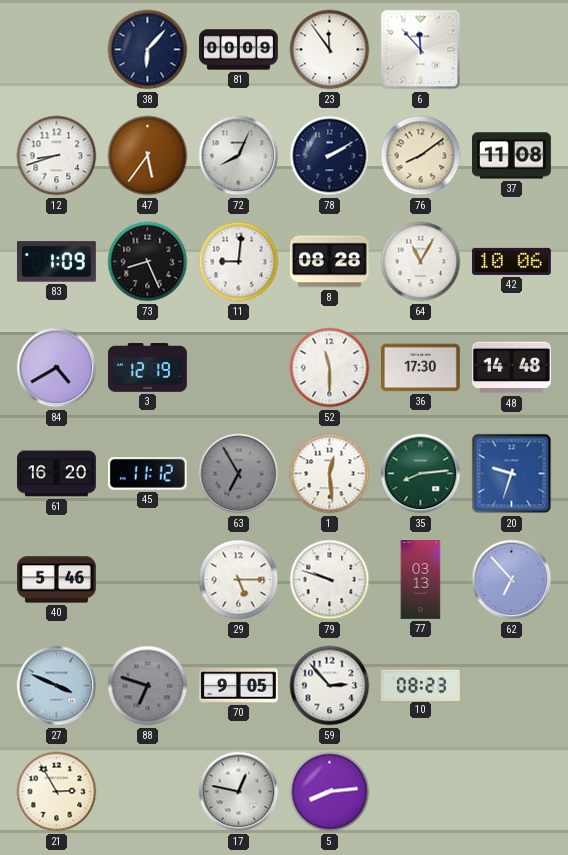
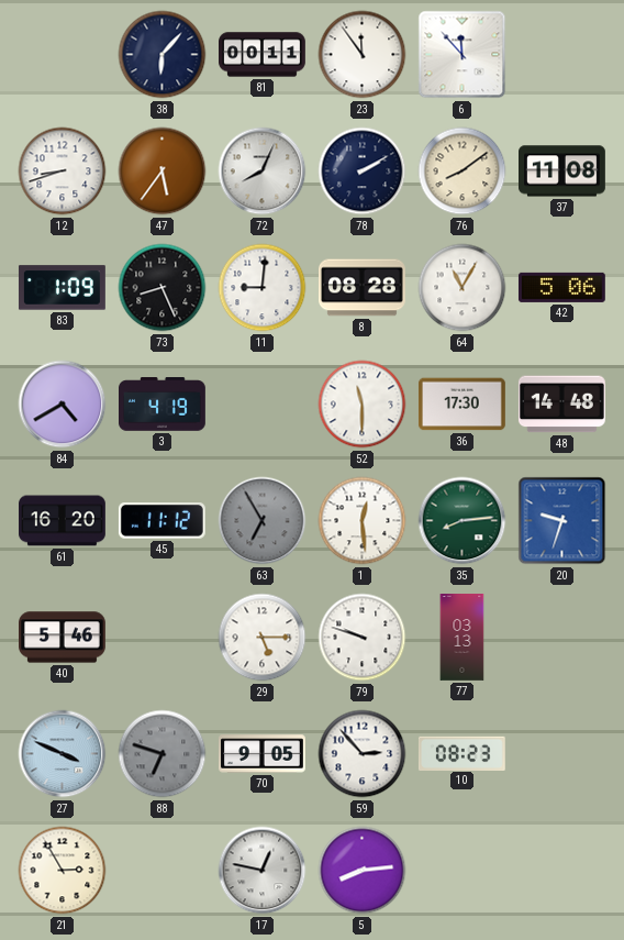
81: 00:09 -> 00:11
42: 10:06 -> 5:06
3: 12:19 -> 4:19
62: 6:53 -> none
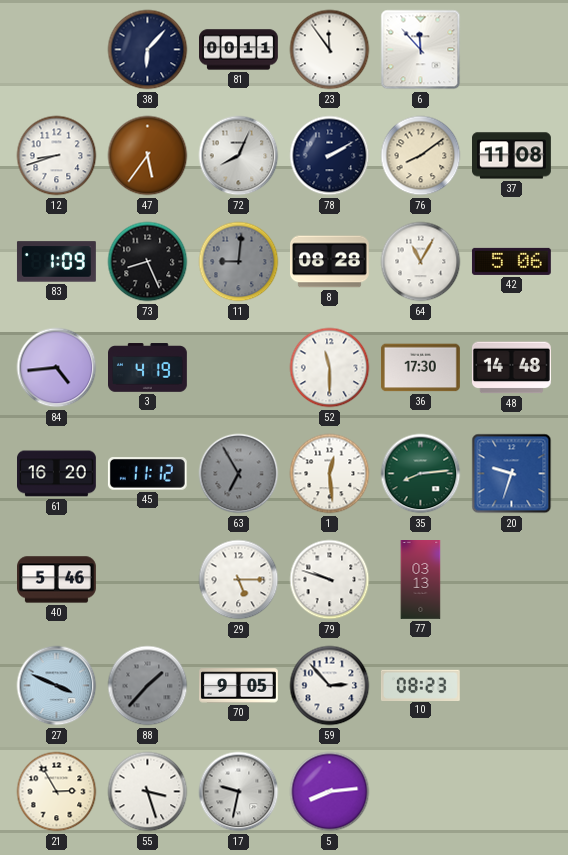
11 dial: white -> grey
84: 4:40 -> 4:44
88: 6:48 -> 1:37
55: none -> 3:27
17: 12:47 -> 9:32
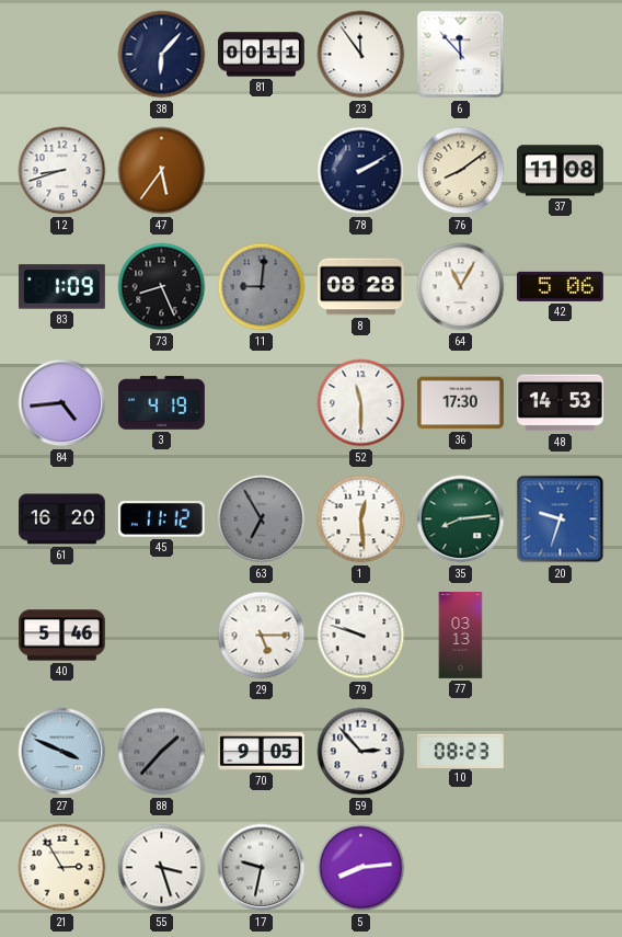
72: 8:04 -> none
48: 14:48 -> 14:53
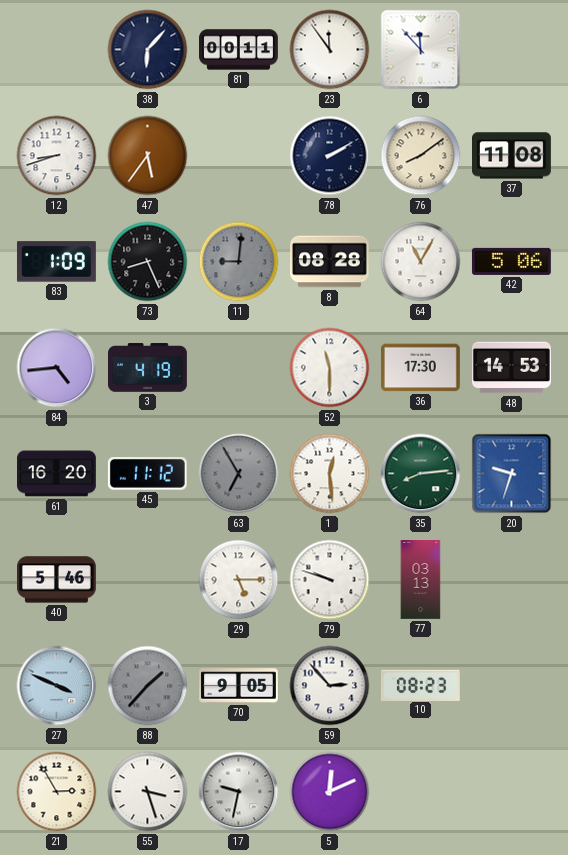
5: 8:14 -> 12:11
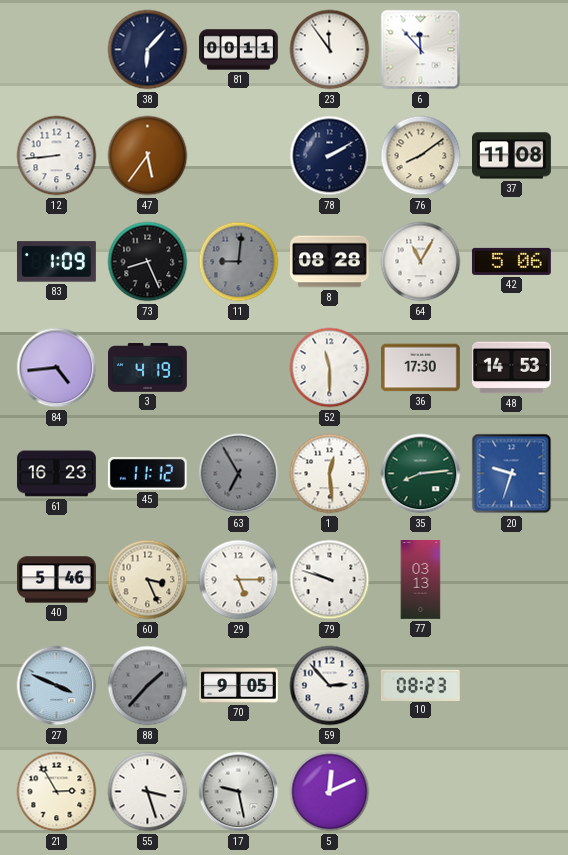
12: 8:42 -> 8:44
61: 16:20 -> 16:23
60: none -> 3:26
17: 9:32 -> 9:28
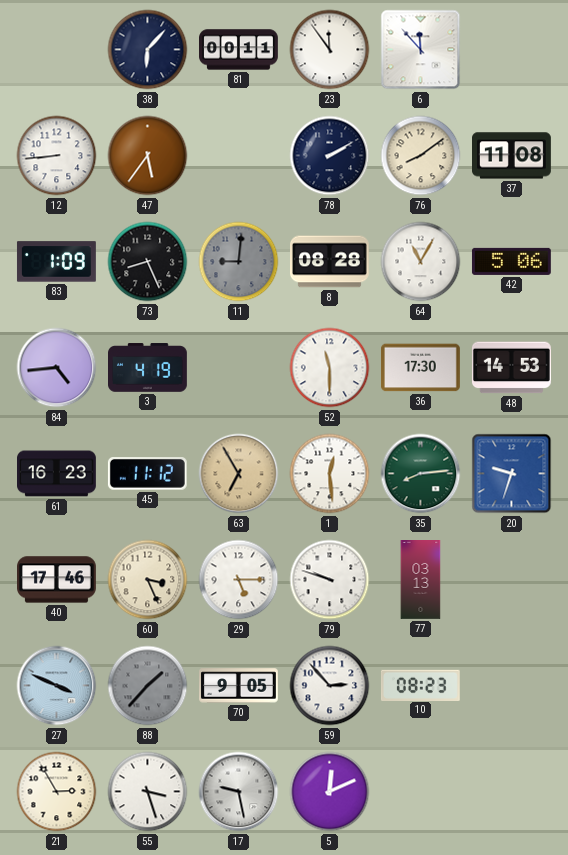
63 dial: grey -> champagne
40: 5:46 -> 17:46
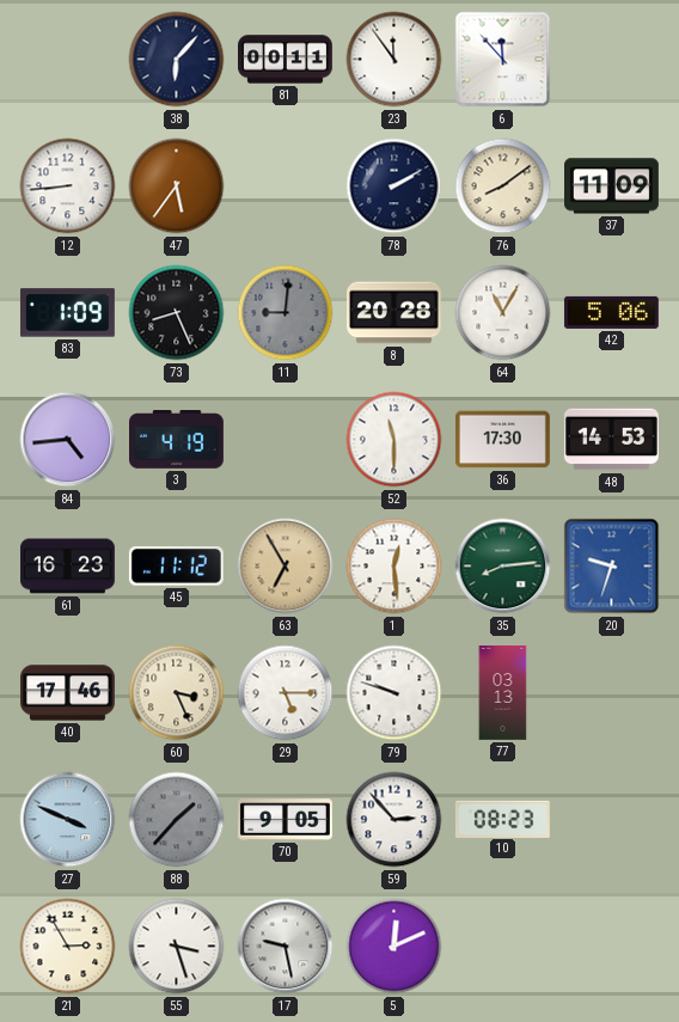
37: 11:08 -> 11:09
8: 08:28 -> 20:28
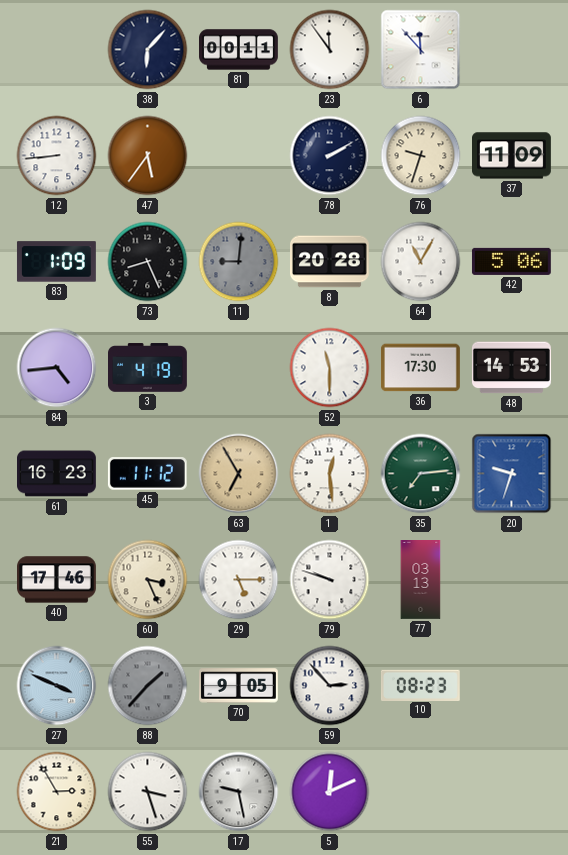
76: 8:09 -> 9:33
35: 8:14 -> 7:14
